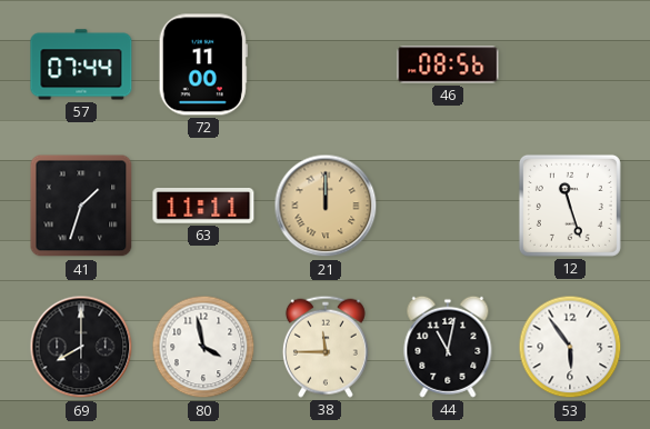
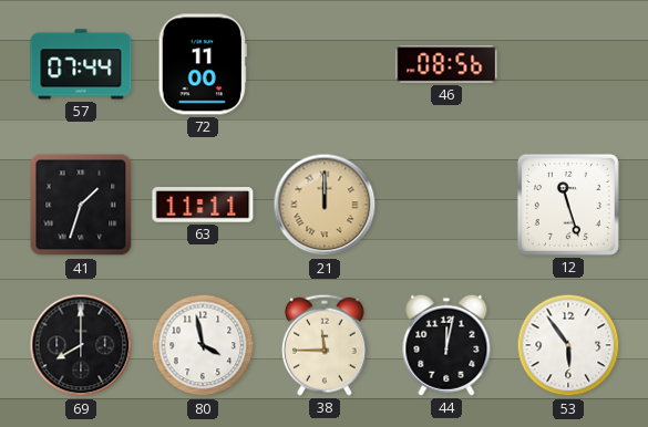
44: 11:02 -> 12:02
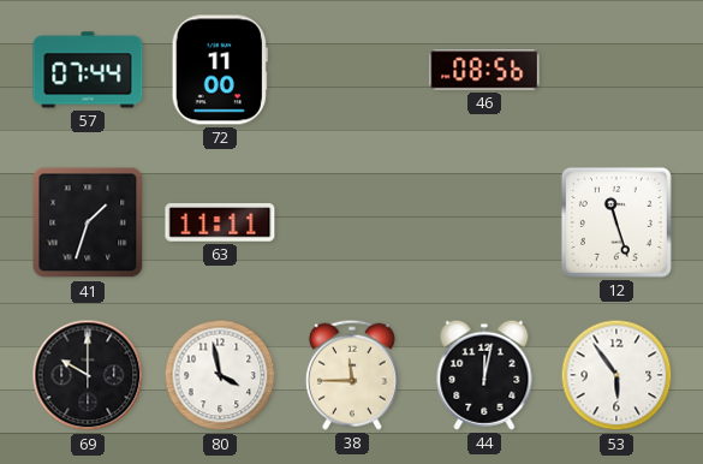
21: 12:00 -> none
69: 8:00 -> 10:00
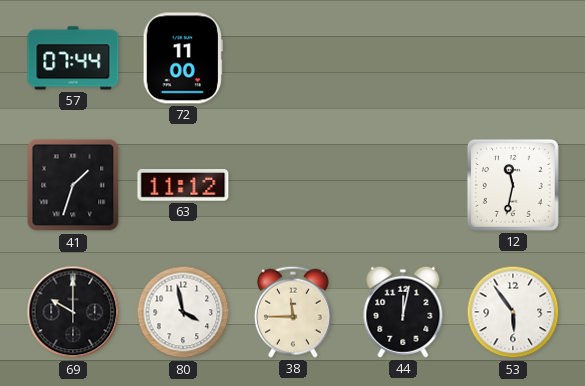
46: 08:56 -> none
63: 11:11 -> 11:12
12: 11:27 -> 11:32
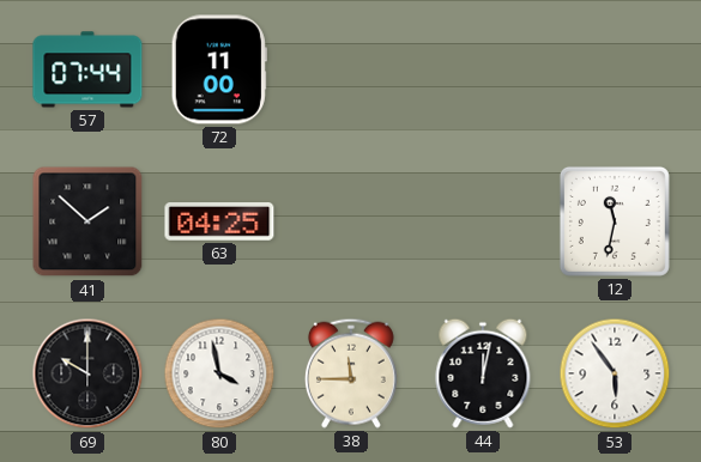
41: 1:33 -> 1:52
63: 11:12 -> 04:25
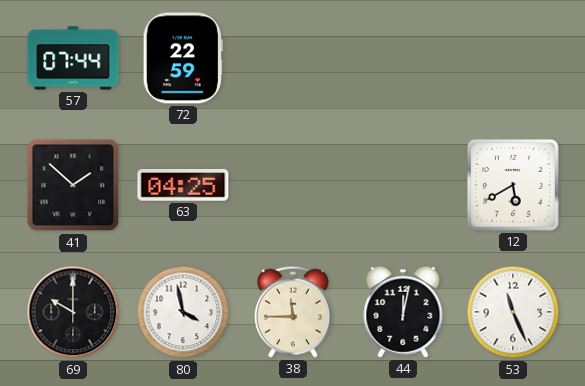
72: 11:00 -> 22:59
12: 11:32 -> 5:40
53: 5:54 -> 11:26
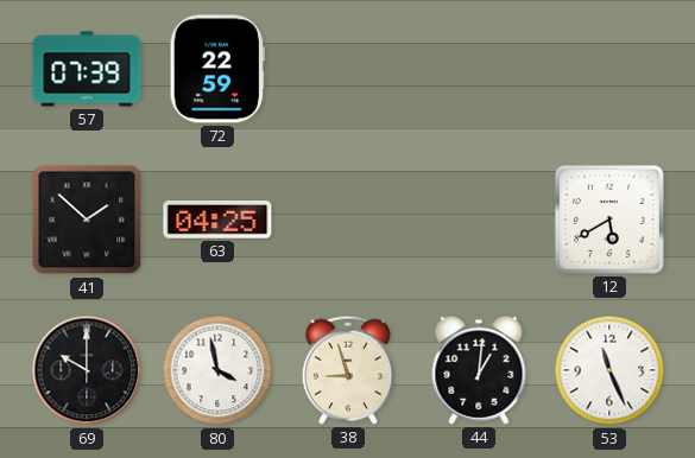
57: 07:44 -> 07:39
38: 11:45 -> 8:57
44: 12:02 -> 1:01
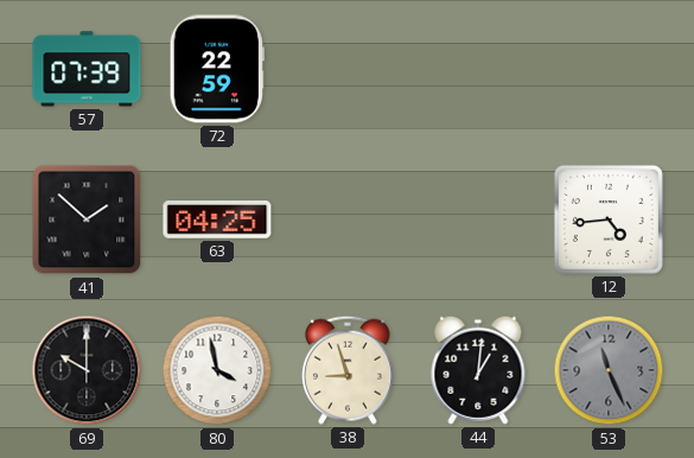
12: 5:40 -> 4:44
53 dial: white -> grey
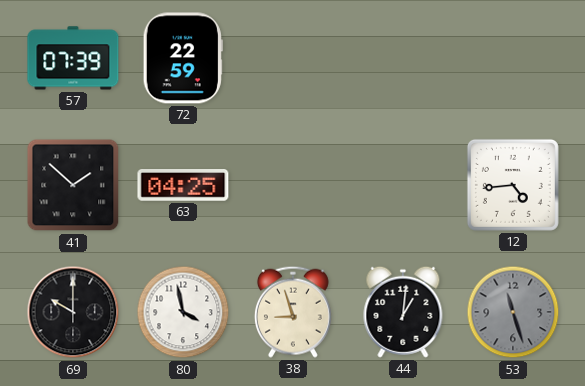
53: 11:26 -> 11:27
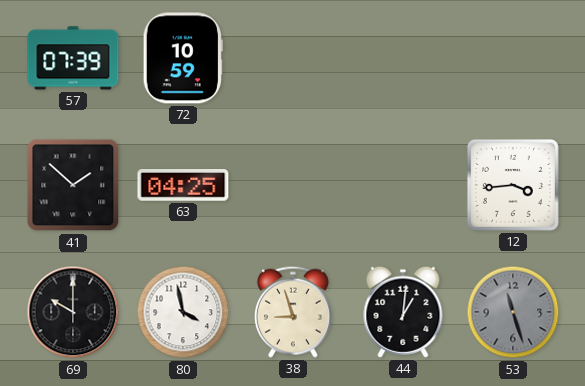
72: 22:59 -> 10:59
12: 4:44 -> 3:44
